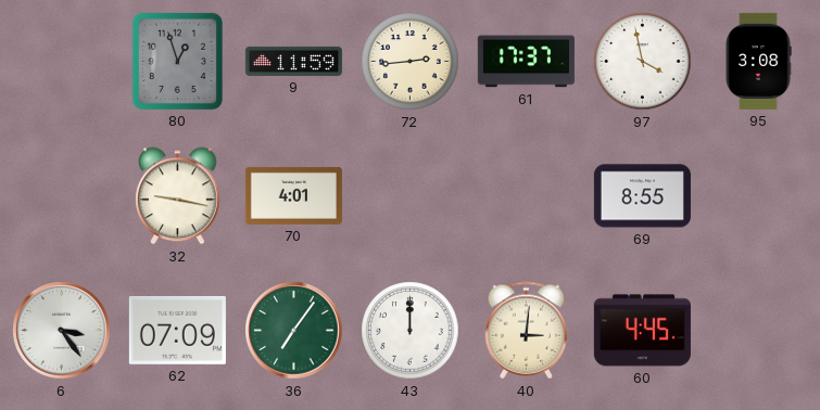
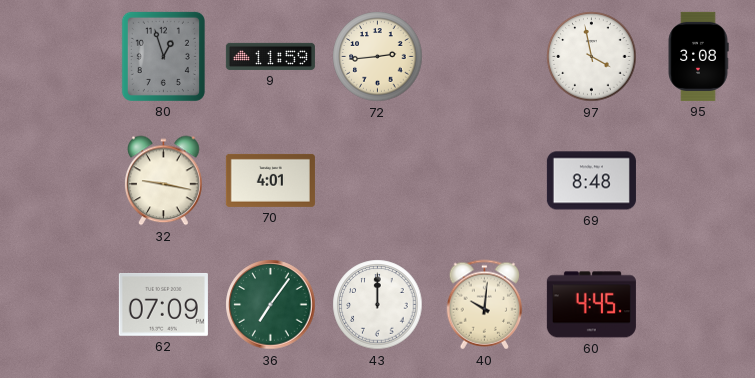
61: 17:37 -> none
69: 8:55 -> 8:48
6: 3:24 -> none
40: 3:01 -> 10:01
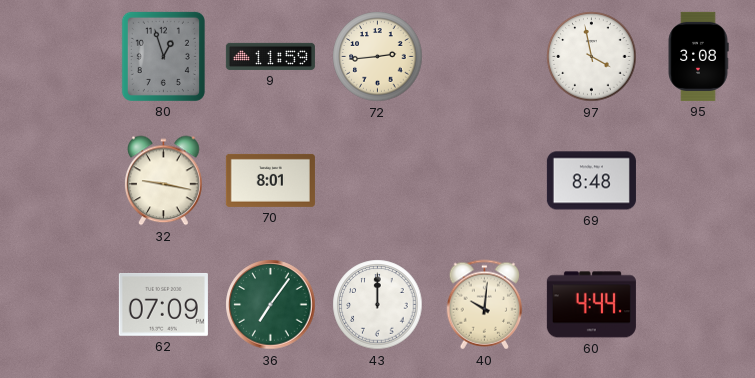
70: 4:01 -> 8:01
60: 4:45 -> 4:44
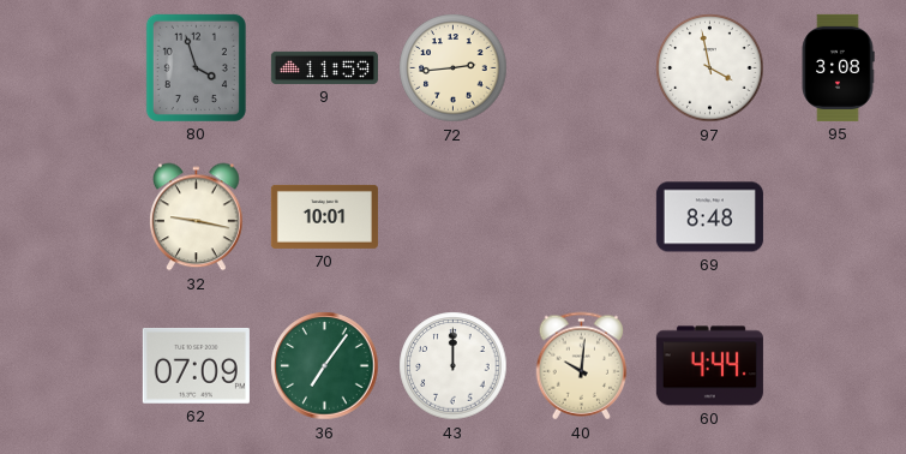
80: 12:57 -> 3:57
70: 8:01 -> 10:01
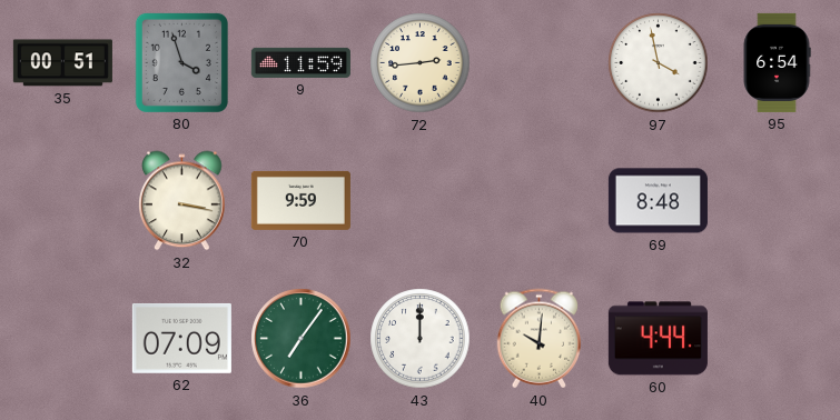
35: none -> 00:51
95: 3:08 -> 6:54
32: 9:17 -> 3:17
70: 10:01 -> 9:59
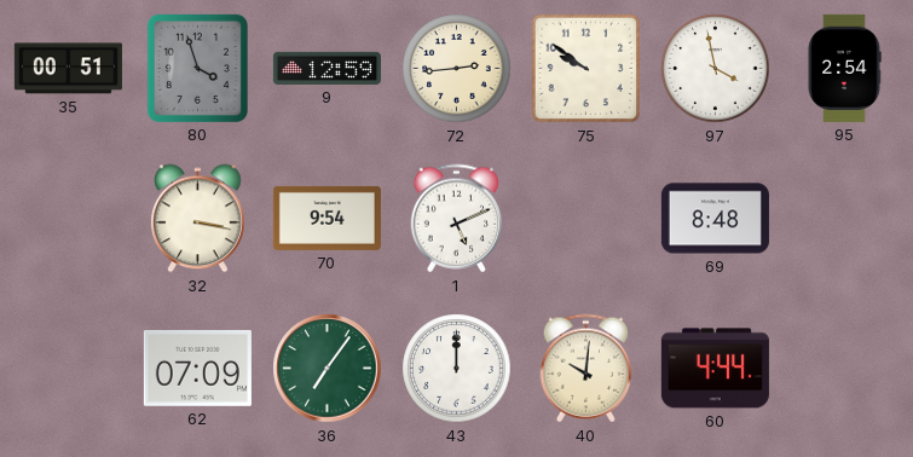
9: 11:59 -> 12:59
75: none -> 9:51
95: 6:54 -> 2:54
70: 9:59 -> 9:54
1: none -> 5:11
